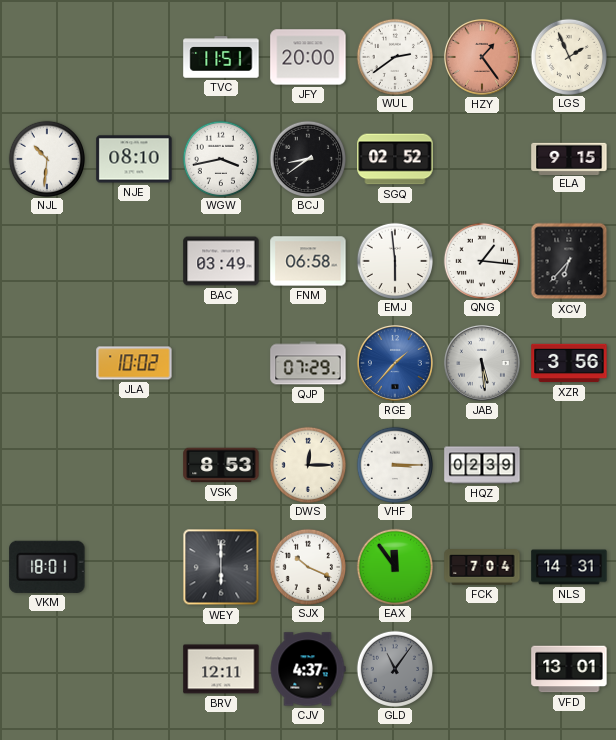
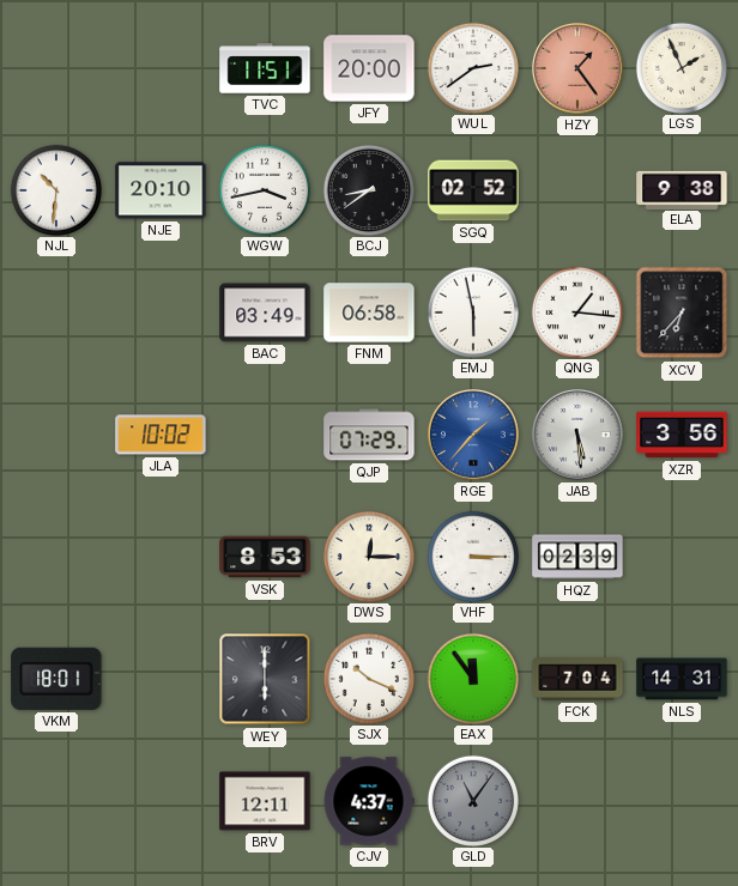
NJE: 08:10 -> 20:10
ELA: 9:15 -> 9:38
EMJ: 5:59 -> 5:58
VFD: 13:01 -> none
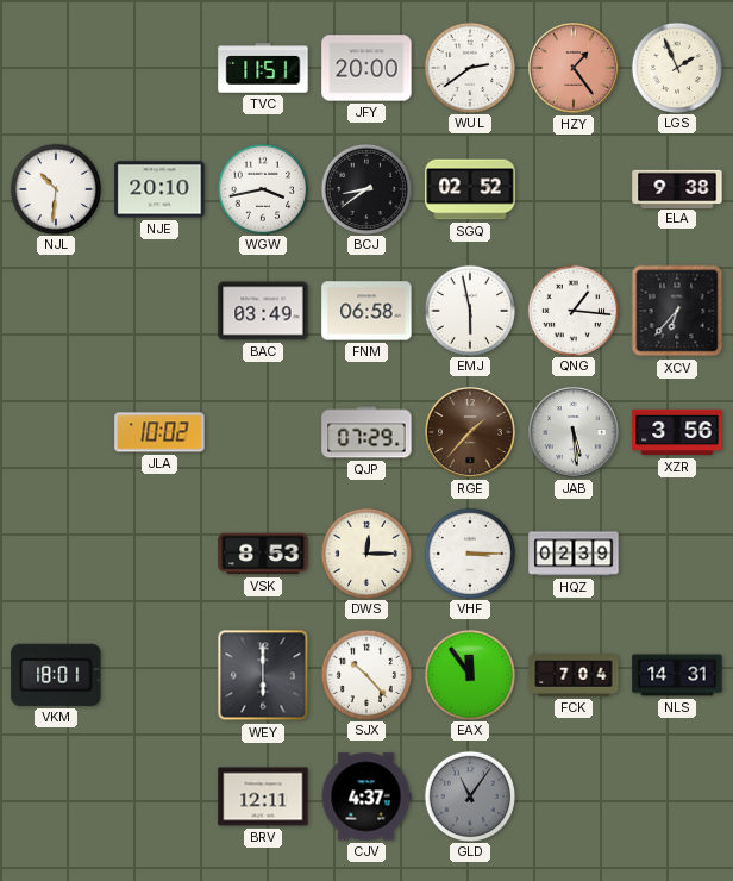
RGE dial: blue -> brown
SJX: 10:19 -> 10:23
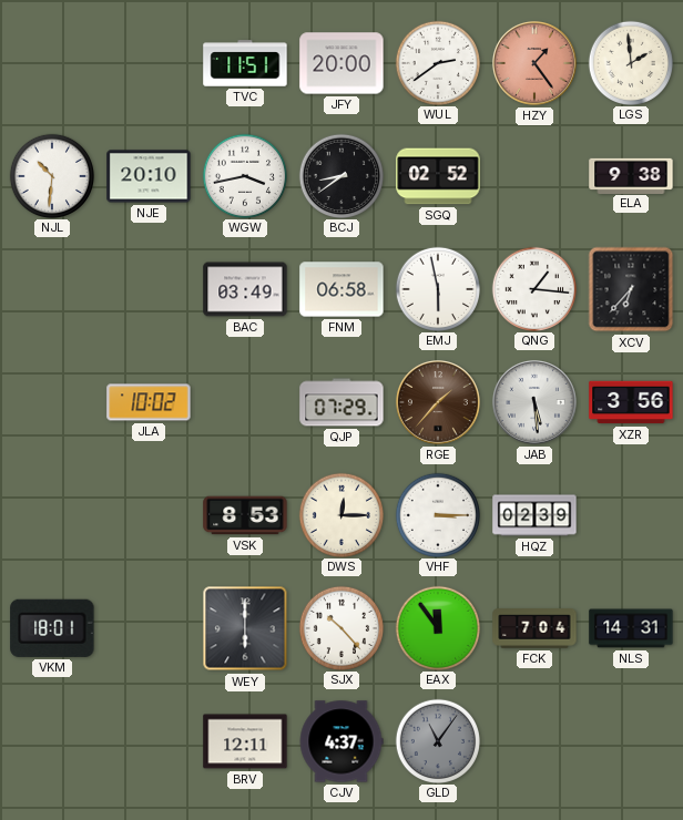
LGS: 1:56 -> 1:59
